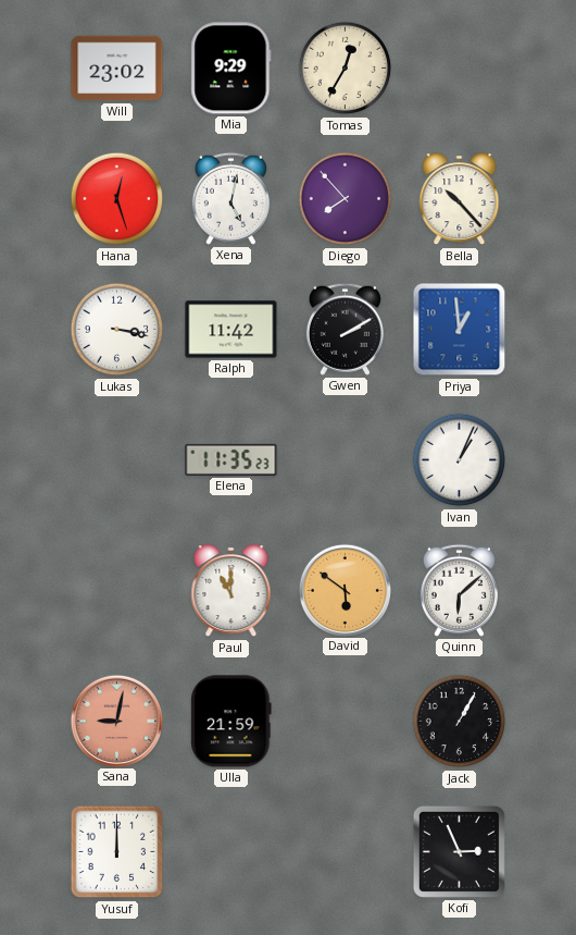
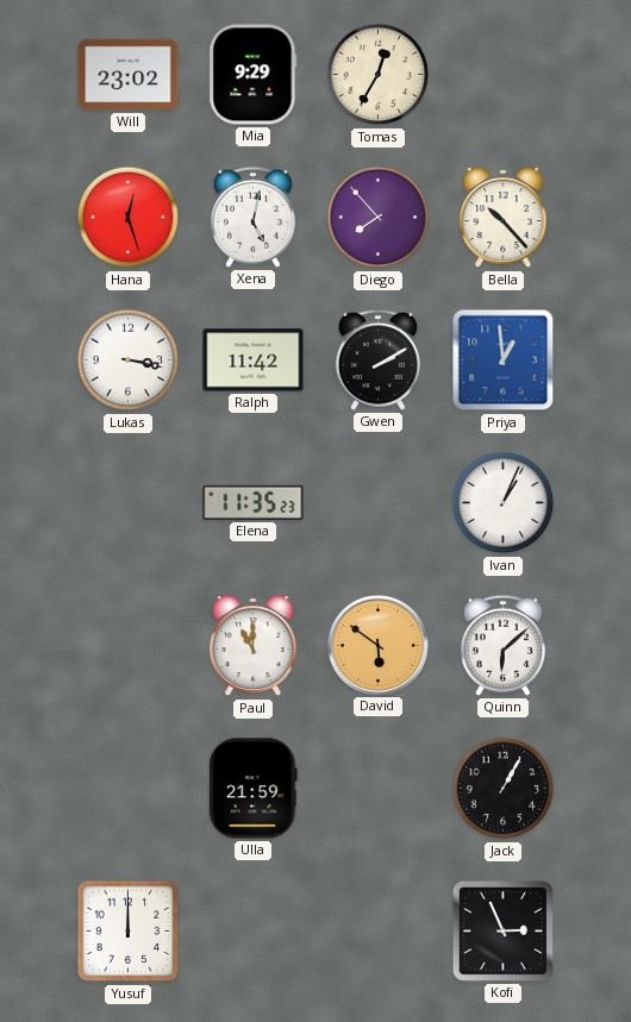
Sana: 9:02 -> none
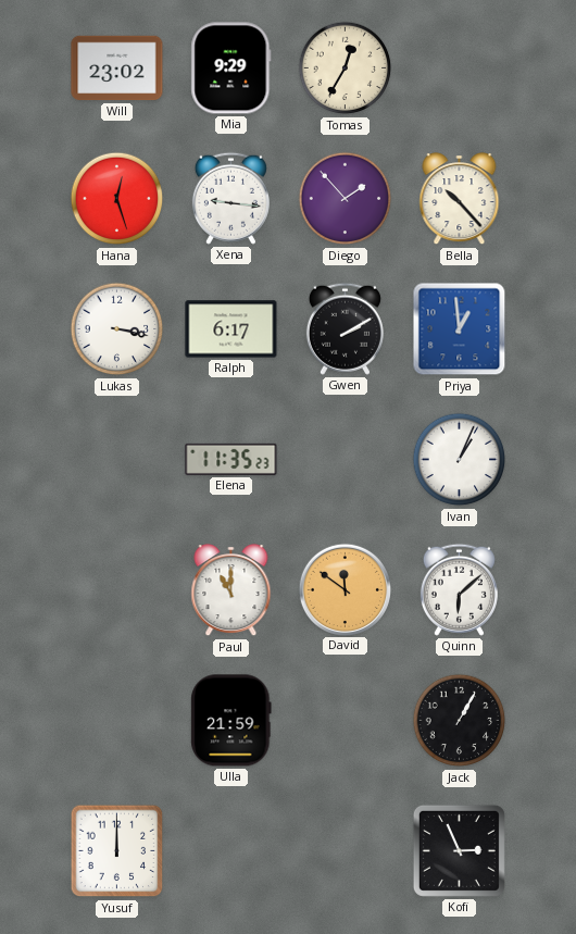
Xena: 5:02 -> 9:16
Diego: 7:53 -> 1:53
Ralph: 11:42 -> 6:17
David: 5:51 -> 11:51
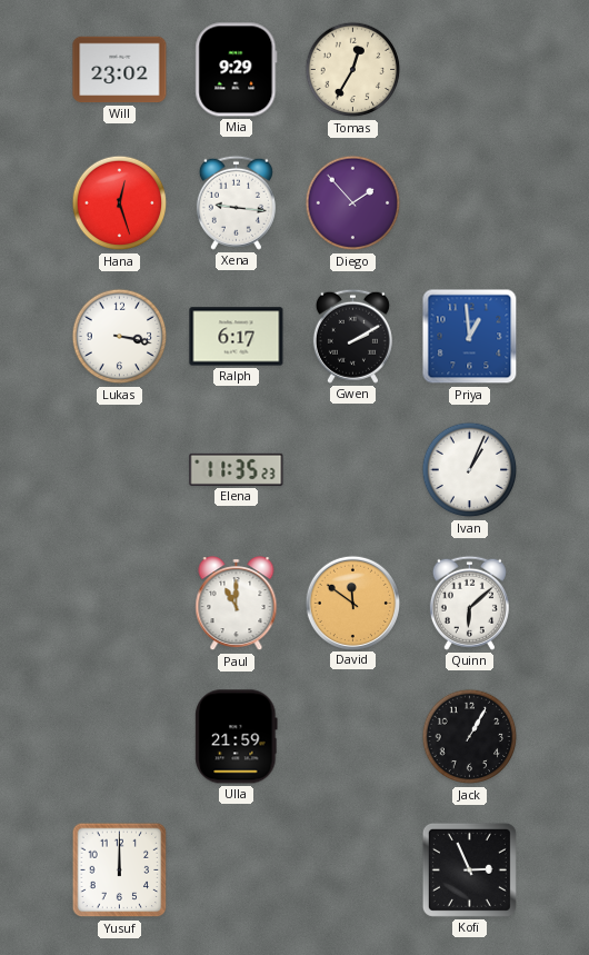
Bella: 10:23 -> none
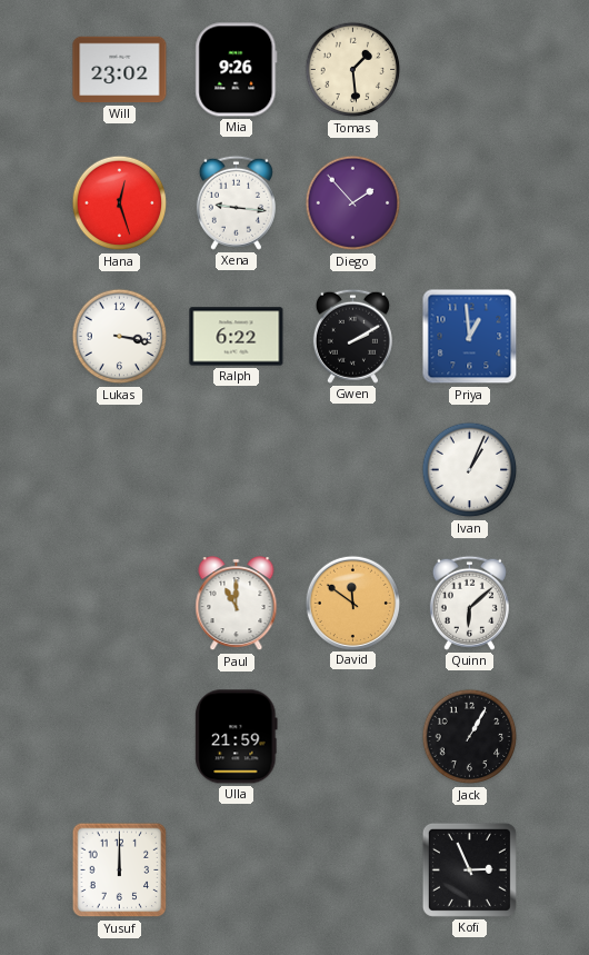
Mia: 9:29 -> 9:26
Tomas: 12:35 -> 1:29
Ralph: 6:17 -> 6:22
Elena: 11:35 -> none
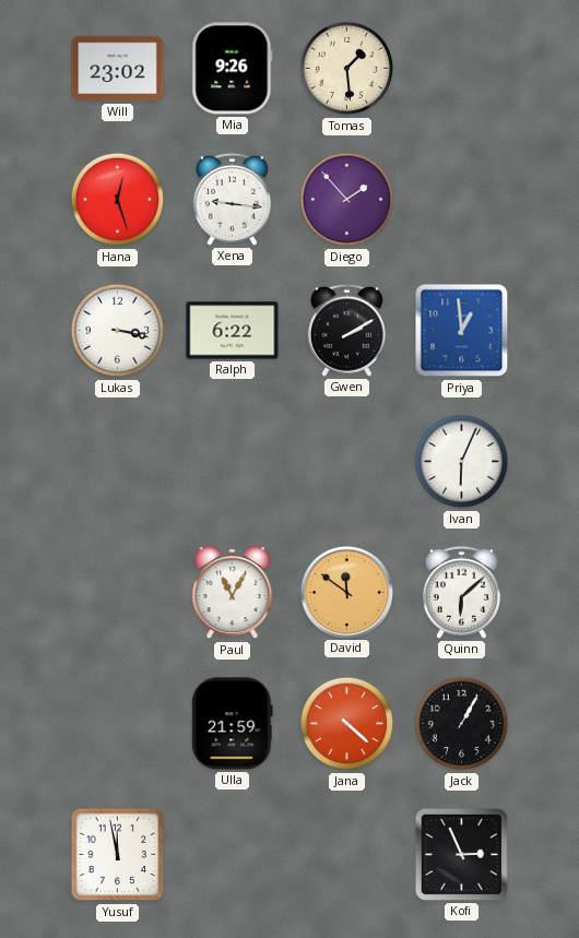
Ivan: 1:04 -> 6:04
Paul: 11:00 -> 11:05
Jana: none -> 4:22
Yusuf: 12:00 -> 11:58
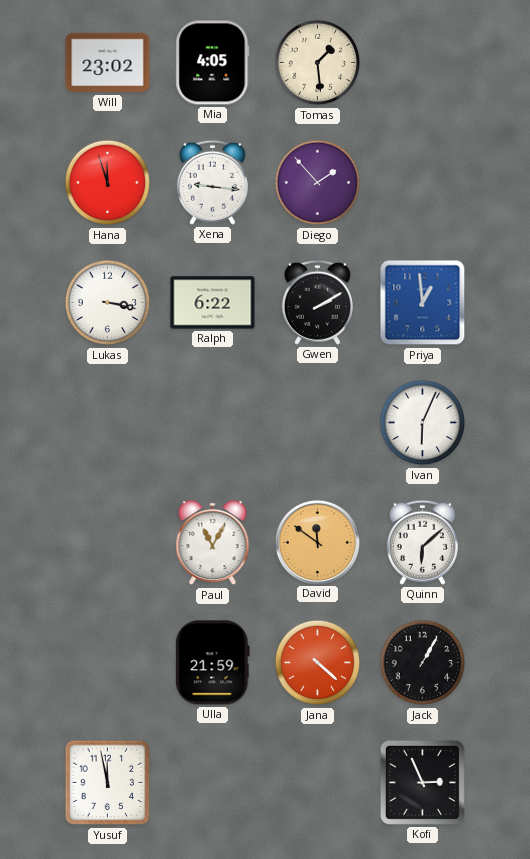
Mia: 9:26 -> 4:05
Hana: 12:27 -> 11:57
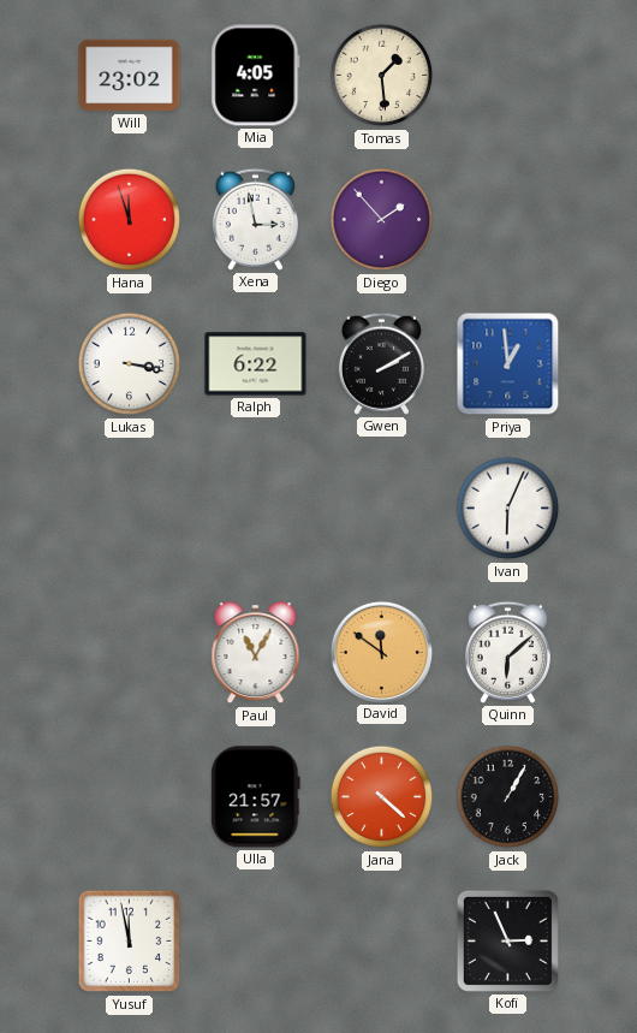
Xena: 9:16 -> 2:58
Ulla: 21:59 -> 21:57
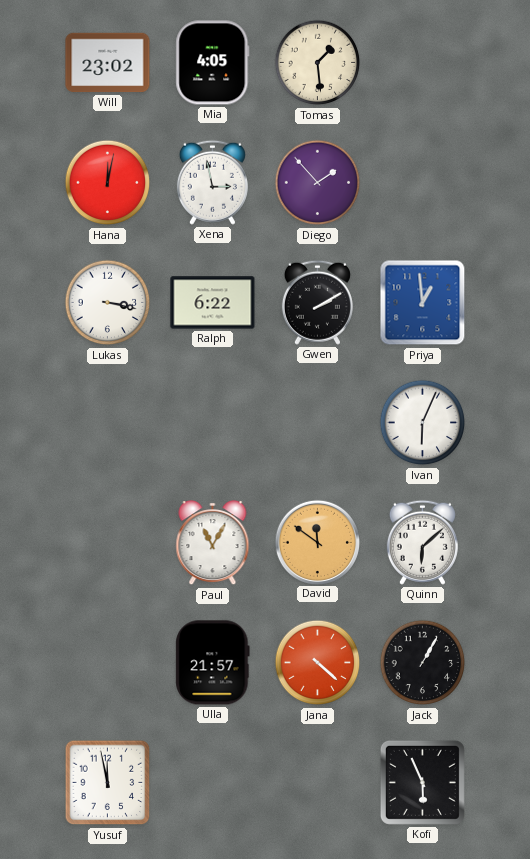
Hana: 11:57 -> 12:02
Kofi: 2:56 -> 5:56
